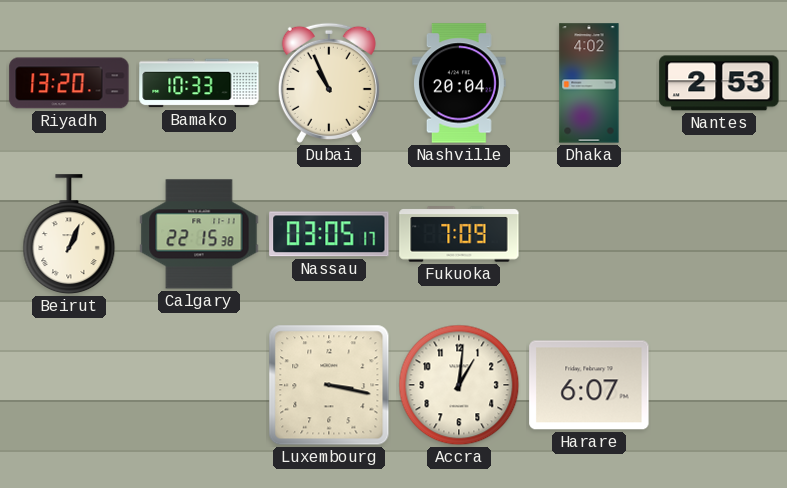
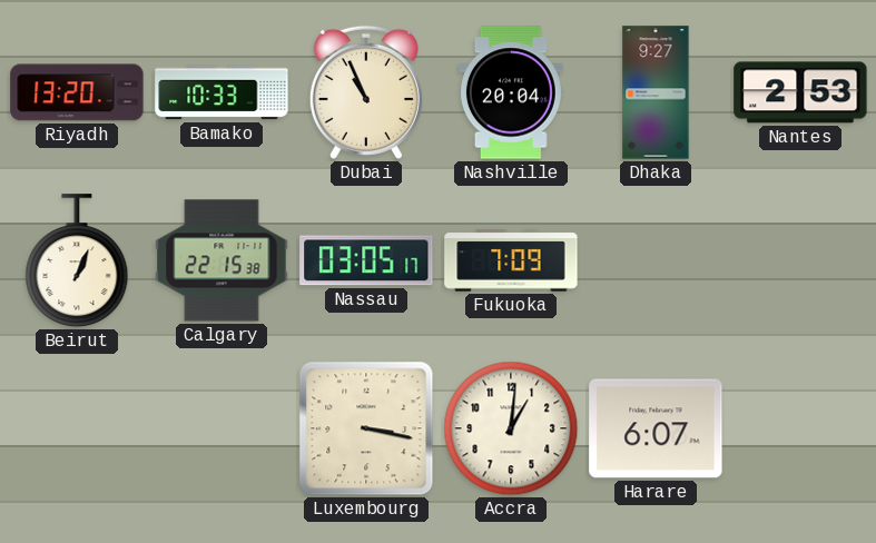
Dhaka: 4:02 -> 9:27
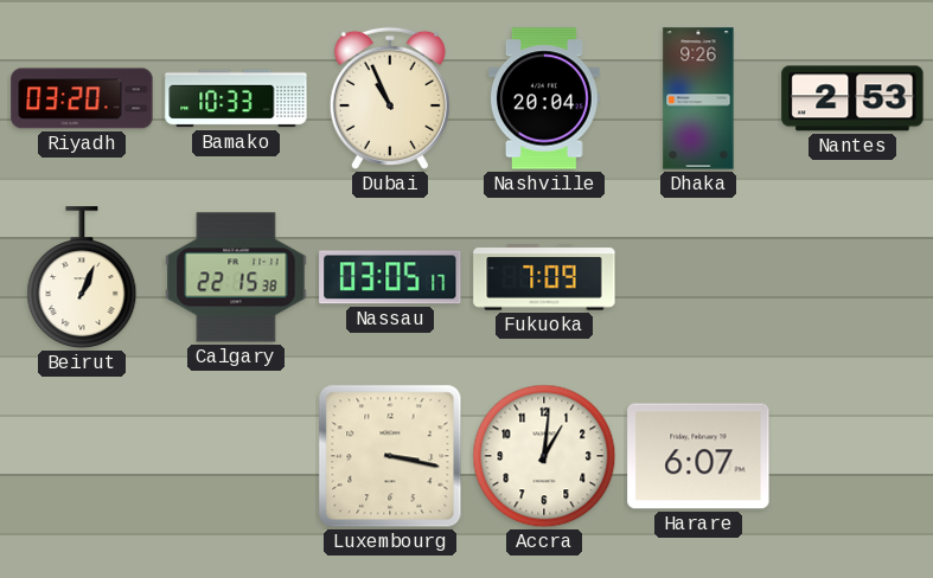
Riyadh: 13:20 -> 03:20
Dhaka: 9:27 -> 9:26
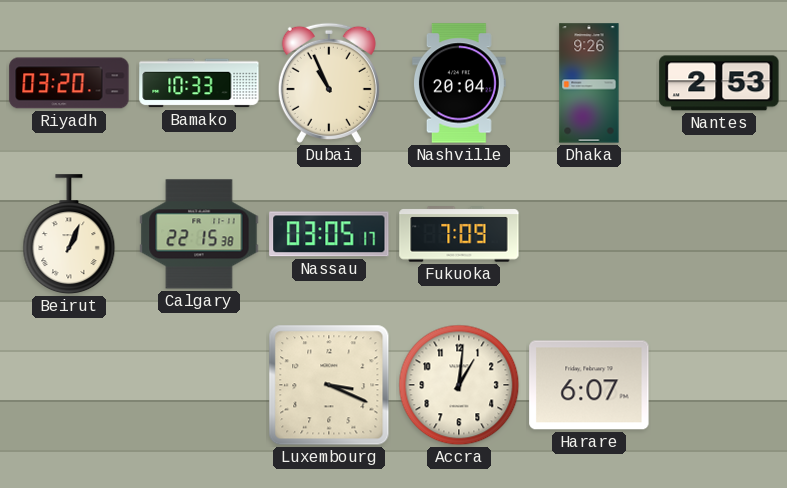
Luxembourg: 3:17 -> 3:19
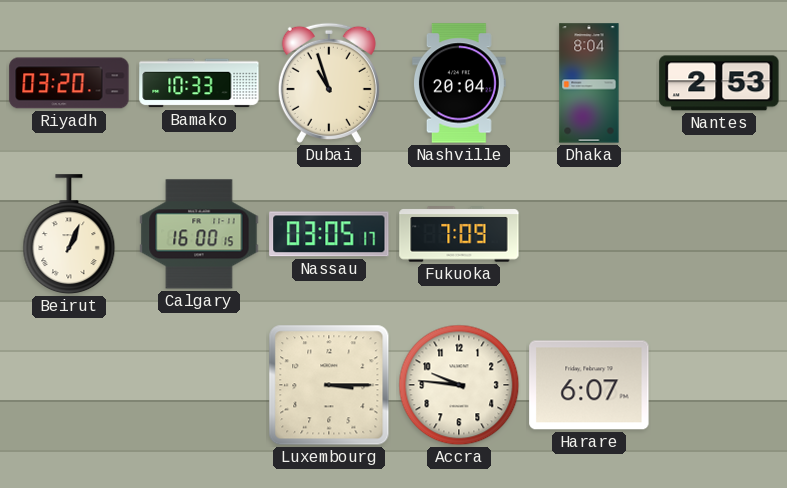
Dubai: 10:56 -> 10:57
Dhaka: 9:26 -> 8:04
Calgary: 22:15 -> 16:00
Luxembourg: 3:19 -> 3:15
Accra: 1:01 -> 9:46
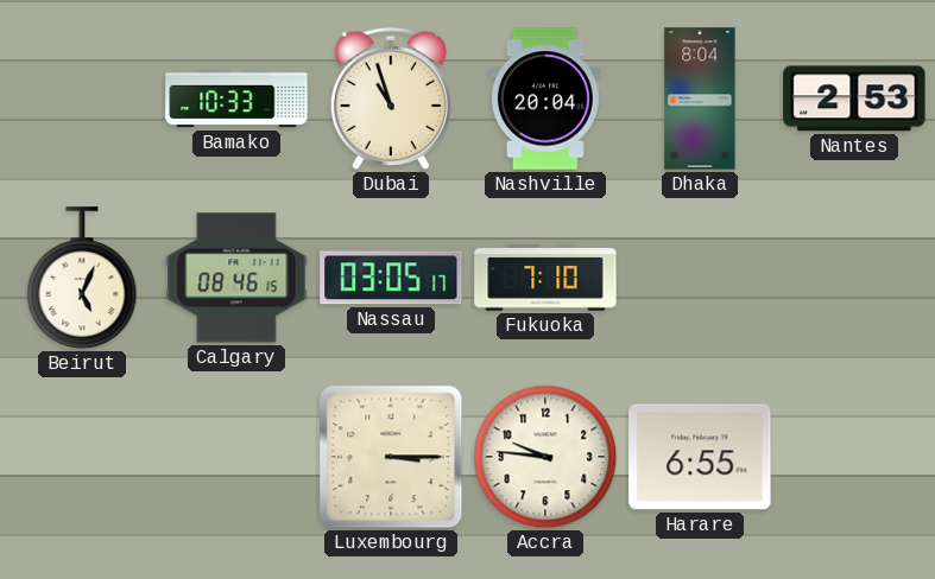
Riyadh: 03:20 -> none
Beirut: 1:04 -> 5:04
Calgary: 16:00 -> 08:46
Fukuoka: 7:09 -> 7:10
Harare: 6:07 -> 6:55
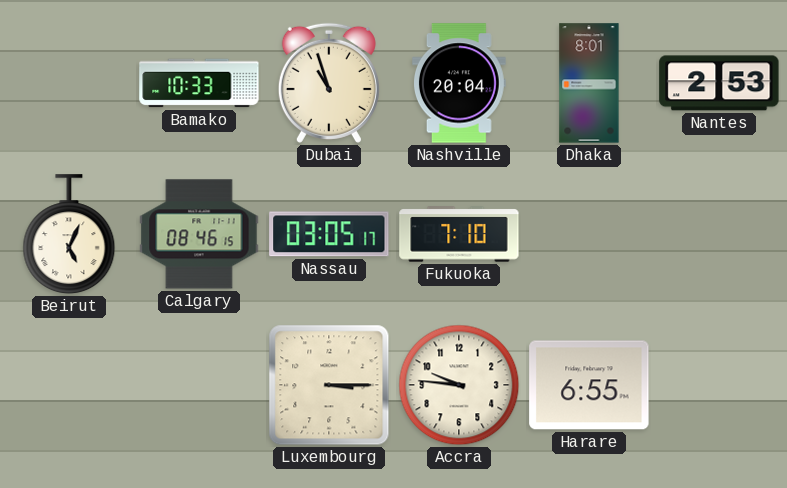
Dhaka: 8:04 -> 8:01
